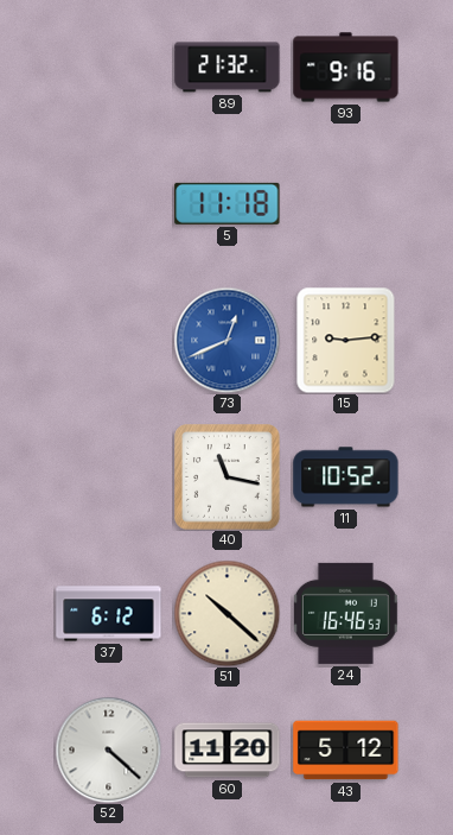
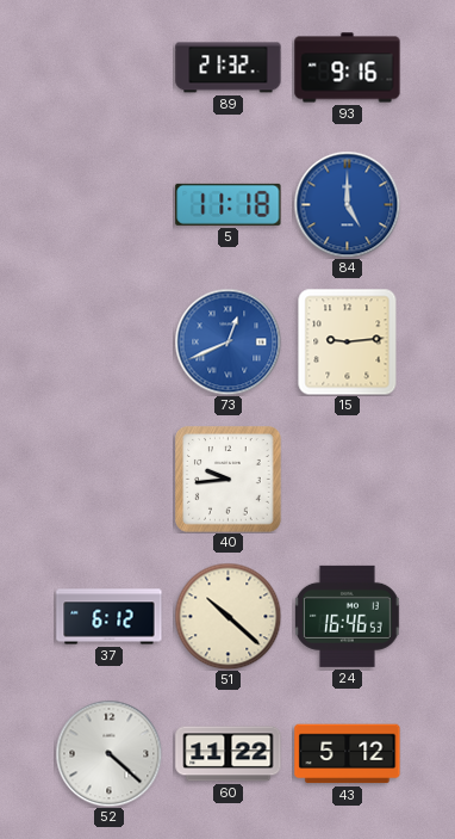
84: none -> 5:00
40: 11:17 -> 9:44
11: 10:52 -> none
60: 11:20 -> 11:22
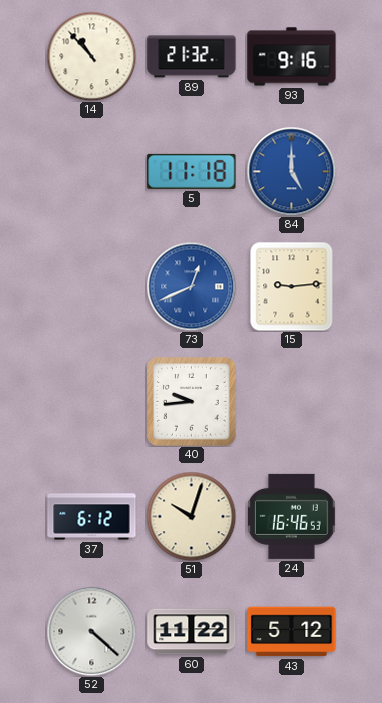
14: none -> 10:53
51: 10:22 -> 10:03
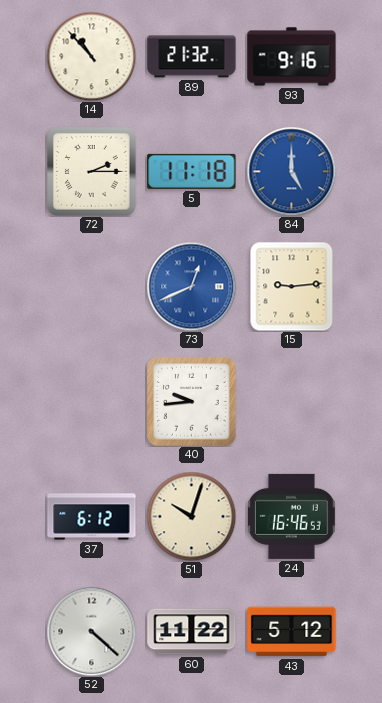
72: none -> 2:15
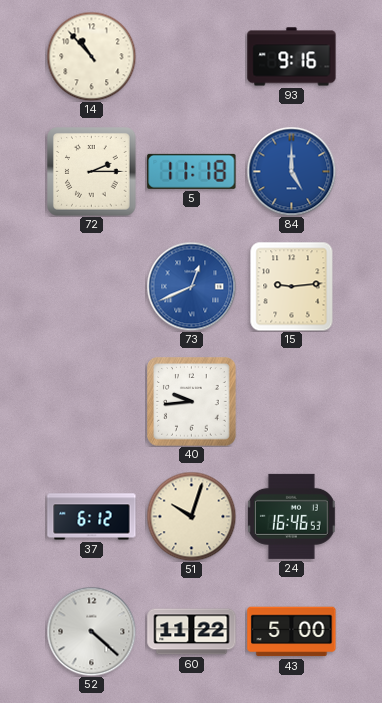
89: 21:32 -> none
43: 5:12 -> 5:00
